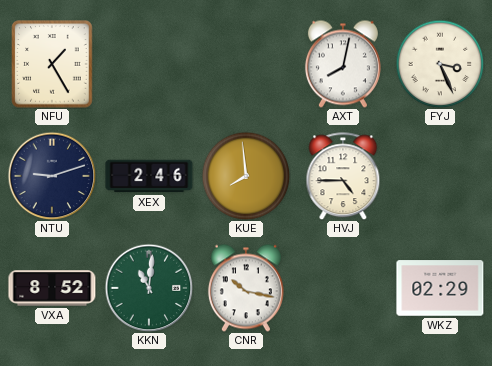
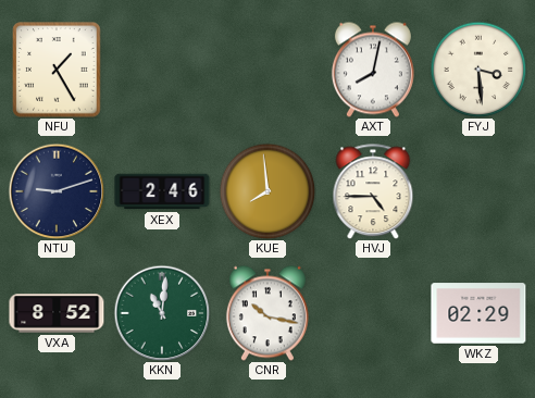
FYJ: 3:26 -> 3:29
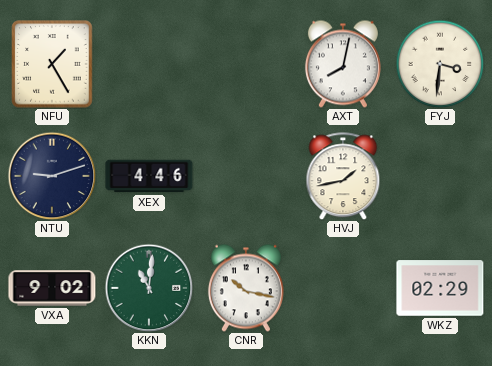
FYJ: 3:29 -> 3:31
XEX: 2:46 -> 4:46
KUE: 7:59 -> none
HVJ: 4:45 -> 1:43
VXA: 8:52 -> 9:02
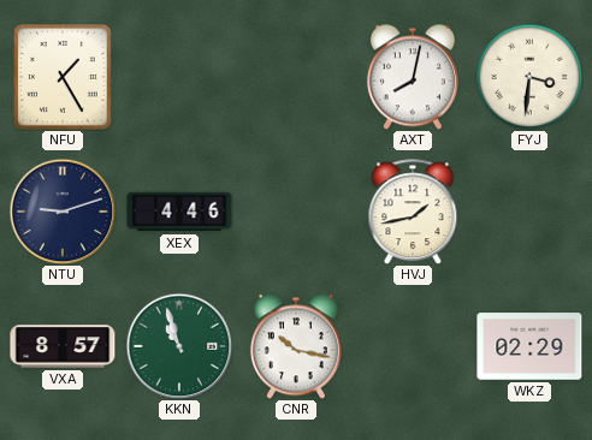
VXA: 9:02 -> 8:57
KKN: 11:01 -> 10:57
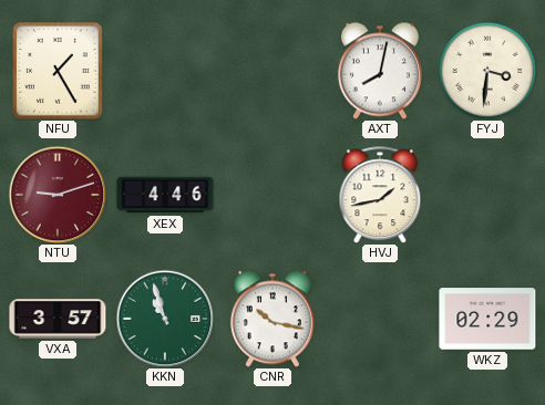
NTU dial: navy -> burgundy
VXA: 8:57 -> 3:57
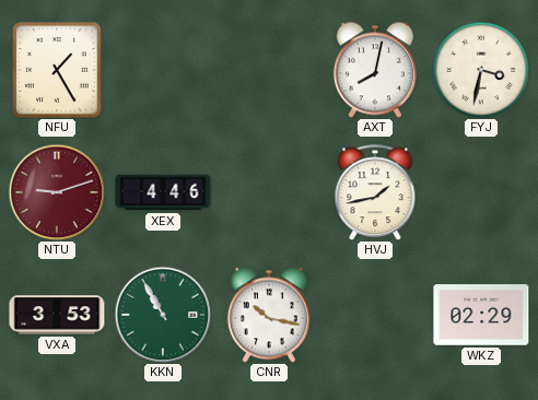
FYJ: 3:31 -> 3:32
VXA: 3:57 -> 3:53
KKN: 10:57 -> 10:55
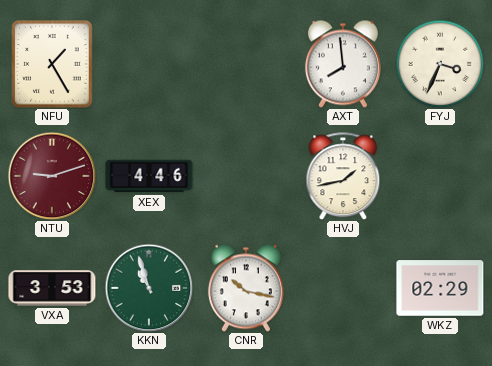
AXT: 8:02 -> 7:59
FYJ: 3:32 -> 3:34
KKN: 10:55 -> 10:57
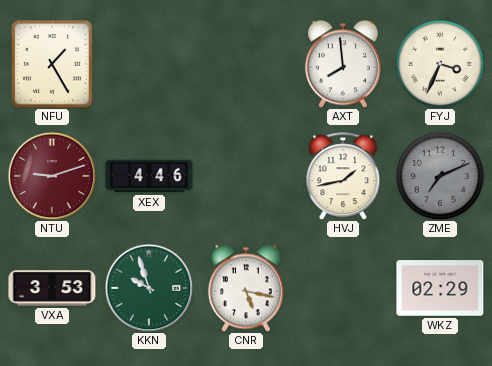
ZME: none -> 7:11
KKN: 10:57 -> 9:57
CNR: 10:17 -> 5:17
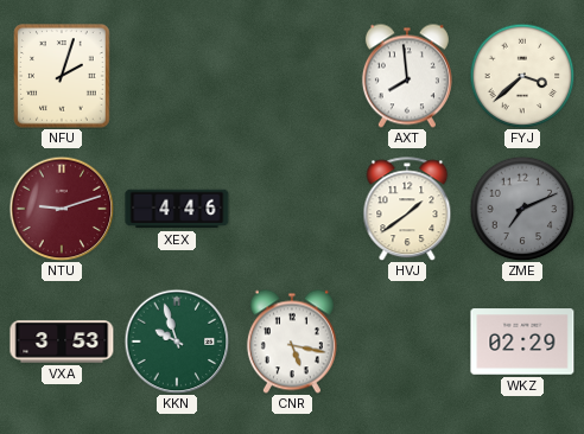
NFU: 1:25 -> 2:03
FYJ: 3:34 -> 3:38
HVJ: 1:43 -> 1:39
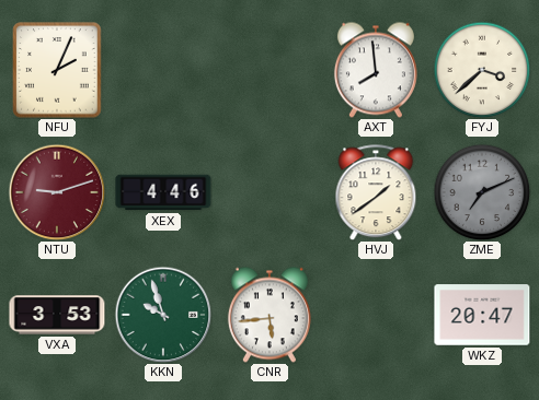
NFU: 2:03 -> 2:04
CNR: 5:17 -> 5:44
WKZ: 02:29 -> 20:47
